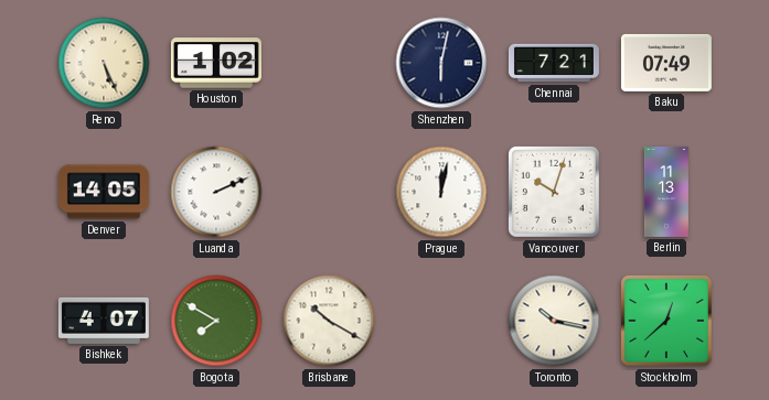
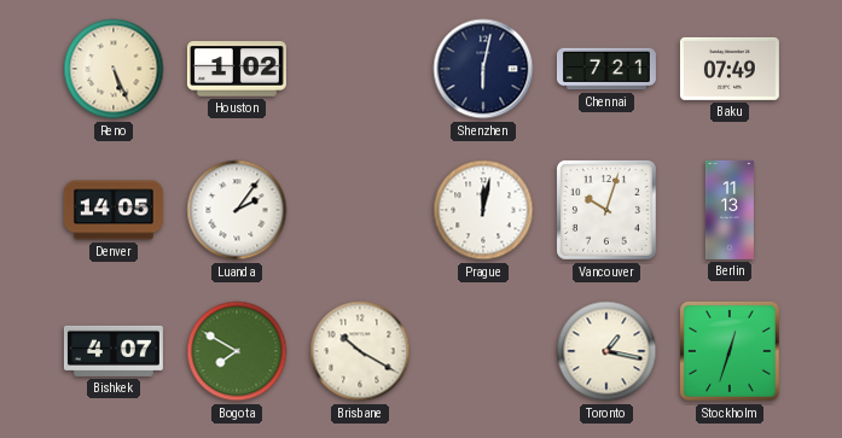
Luanda: 2:11 -> 2:06
Toronto: 10:17 -> 1:17
Stockholm: 12:38 -> 12:33
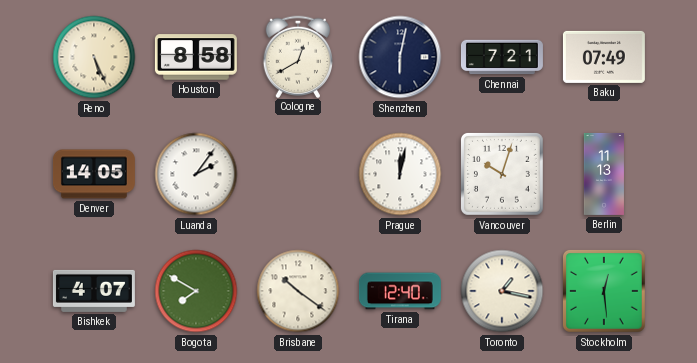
Houston: 1:02 -> 8:58
Cologne: none -> 12:40
Brisbane: 10:20 -> 10:21
Tirana: none -> 12:40
Stockholm: 12:33 -> 12:29
